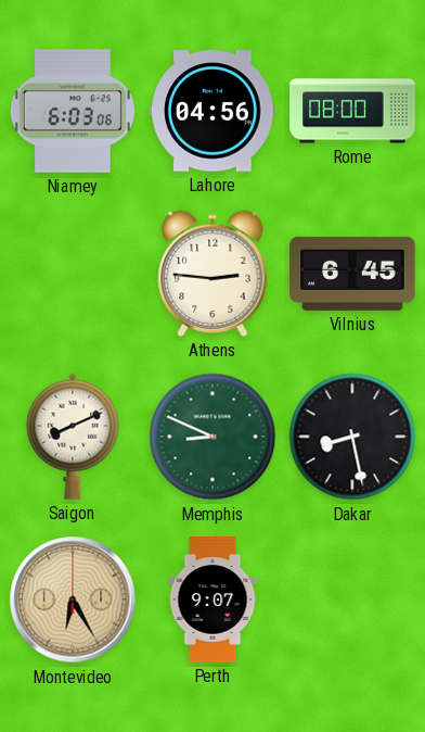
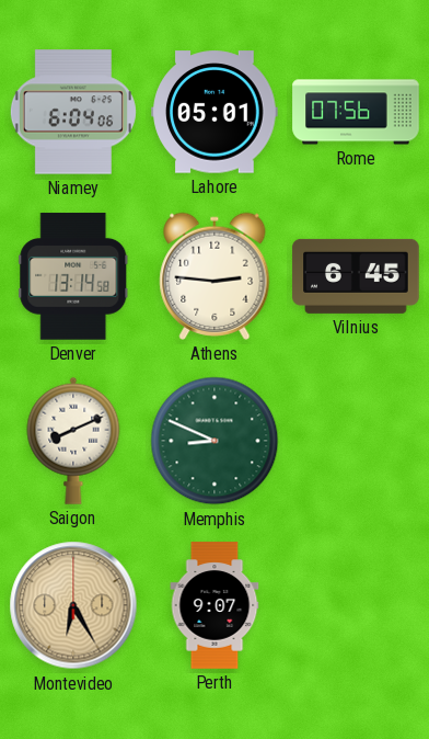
Niamey: 6:03 -> 6:04
Lahore: 04:56 -> 05:01
Rome: 08:00 -> 07:56
Denver: none -> 13:14
Dakar: 8:28 -> none
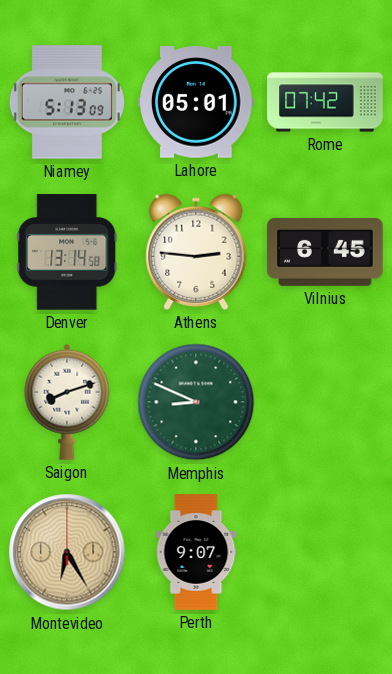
Niamey: 6:04 -> 5:13
Rome: 07:56 -> 07:42
Saigon: 8:11 -> 8:12
